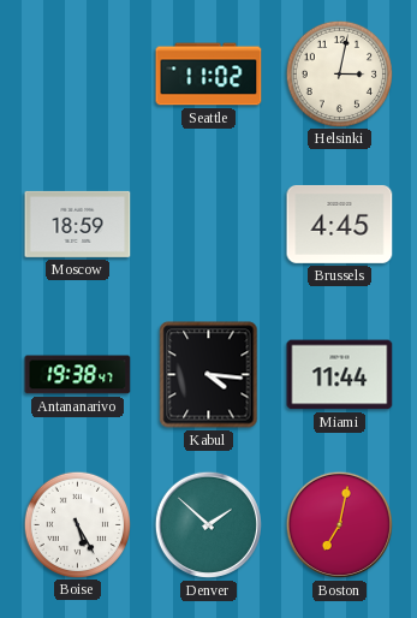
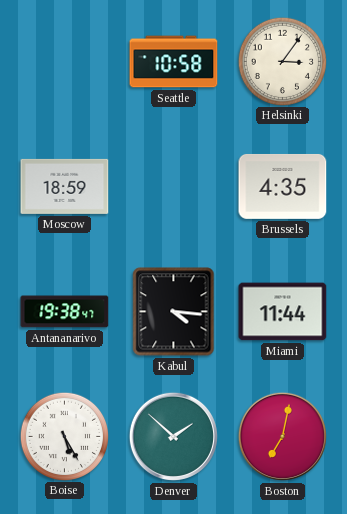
Seattle: 11:02 -> 10:58
Helsinki: 3:02 -> 3:06
Brussels: 4:45 -> 4:35
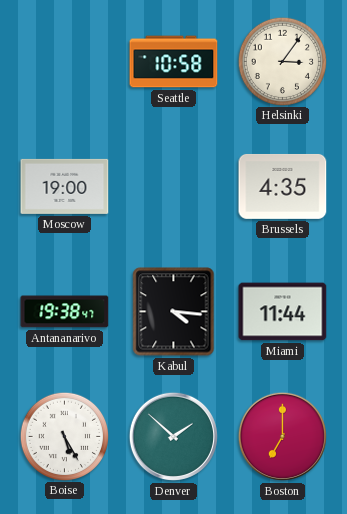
Moscow: 18:59 -> 19:00
Boston: 7:02 -> 7:00
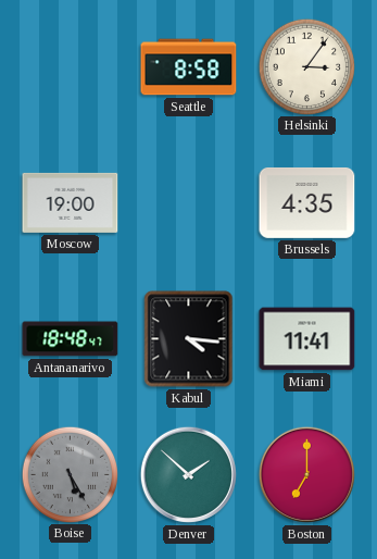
Seattle: 10:58 -> 8:58
Antananarivo: 19:38 -> 18:48
Miami: 11:44 -> 11:41
Boise dial: white -> grey
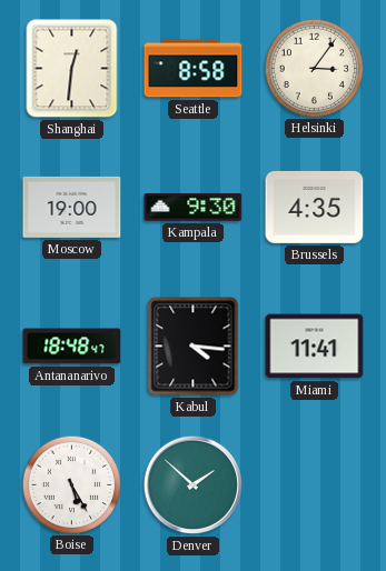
Shanghai: none -> 12:31
Kampala: none -> 9:30
Boise dial: grey -> white
Boston: 7:00 -> none
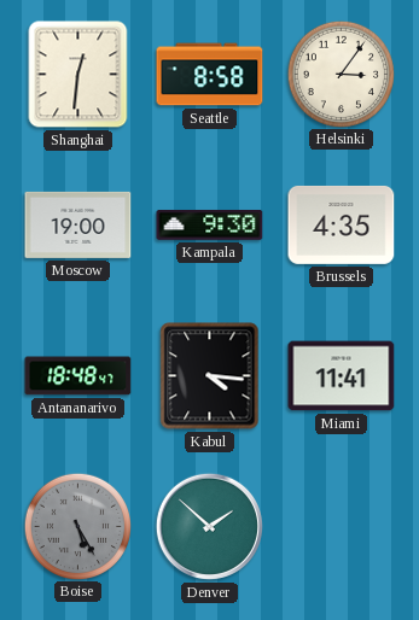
Boise dial: white -> grey
